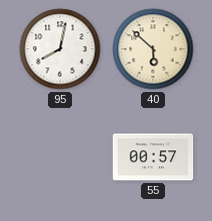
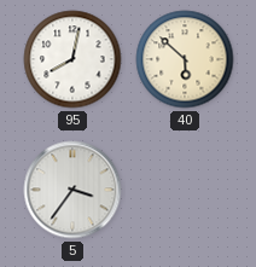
5: none -> 3:36
55: 00:57 -> none
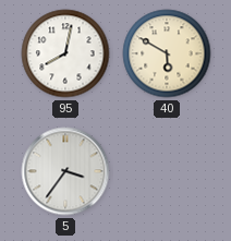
40: 5:52 -> 5:50
